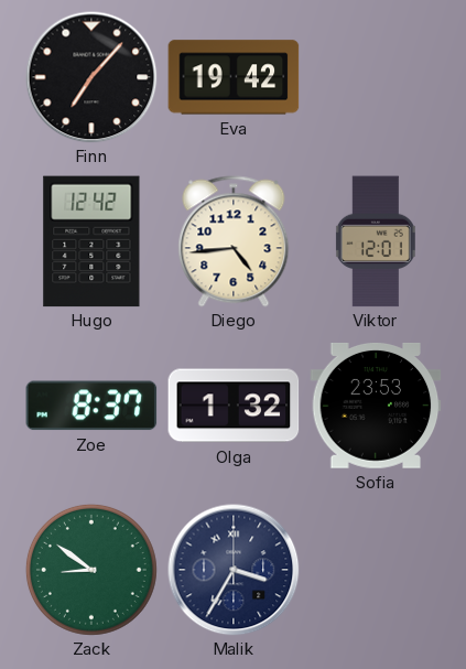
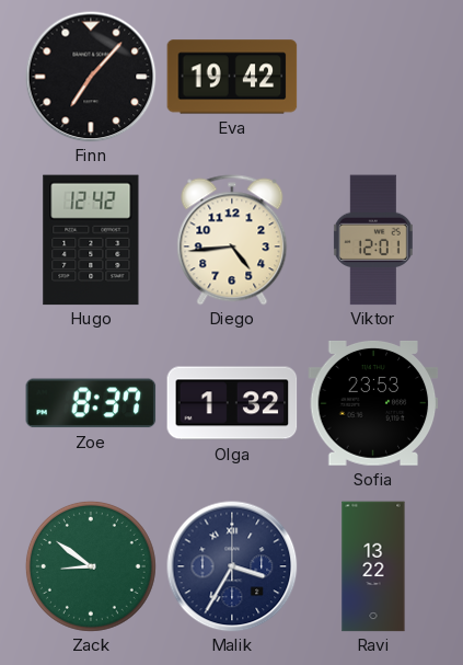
Ravi: none -> 13:22
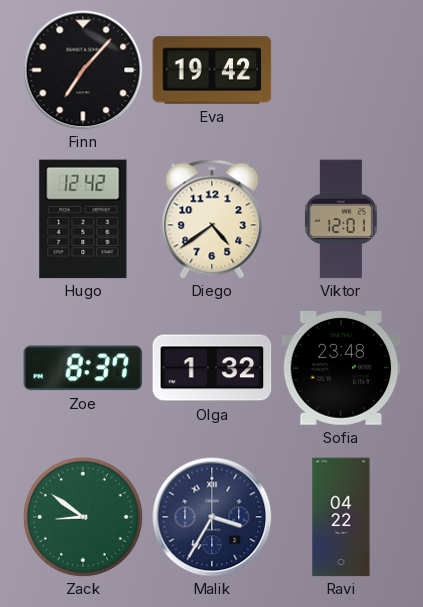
Diego: 4:44 -> 4:39
Sofia: 23:53 -> 23:48
Ravi: 13:22 -> 04:22
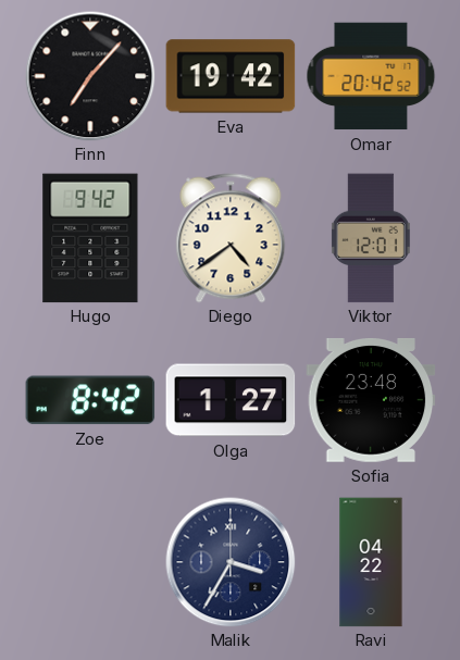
Omar: none -> 20:42
Hugo: 12:42 -> 9:42
Zoe: 8:37 -> 8:42
Olga: 1:32 -> 1:27
Zack: 8:51 -> none
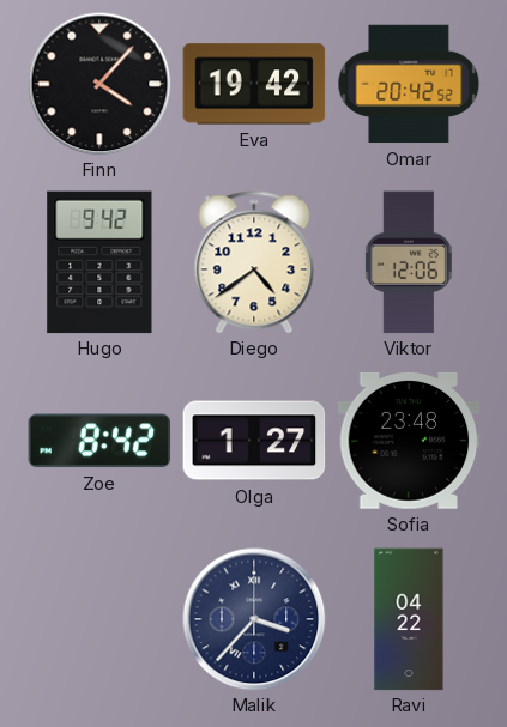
Finn: 7:07 -> 4:07
Viktor: 12:01 -> 12:06
Malik: 3:35 -> 3:37
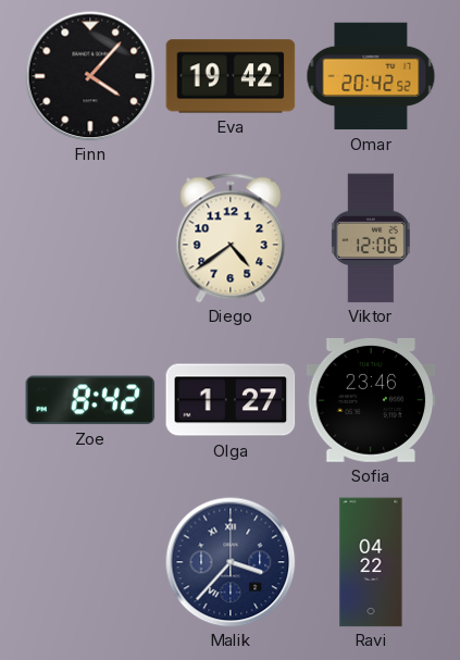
Hugo: 9:42 -> none
Sofia: 23:48 -> 23:46
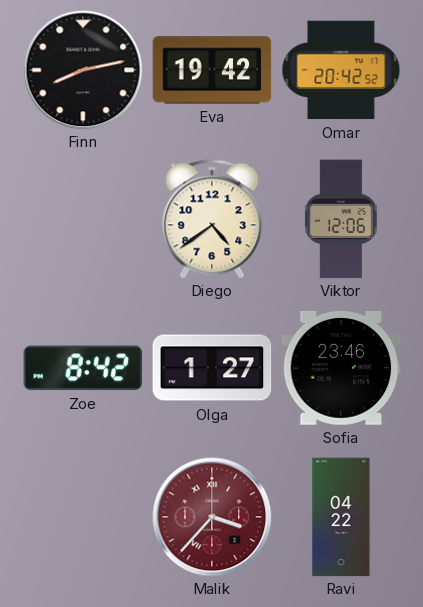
Finn: 4:07 -> 8:13
Malik dial: navy -> burgundy
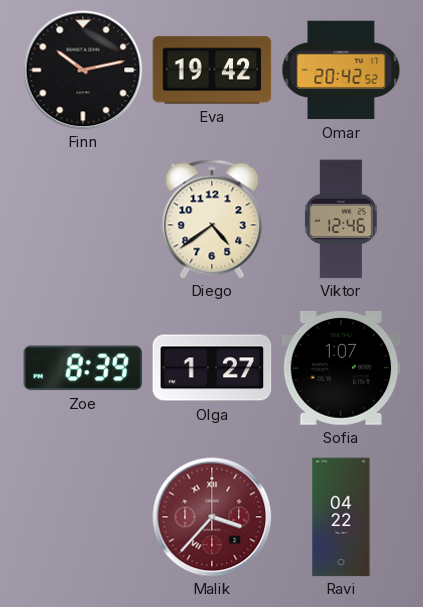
Finn: 8:13 -> 10:13
Viktor: 12:06 -> 12:46
Zoe: 8:42 -> 8:39
Sofia: 23:46 -> 1:07
